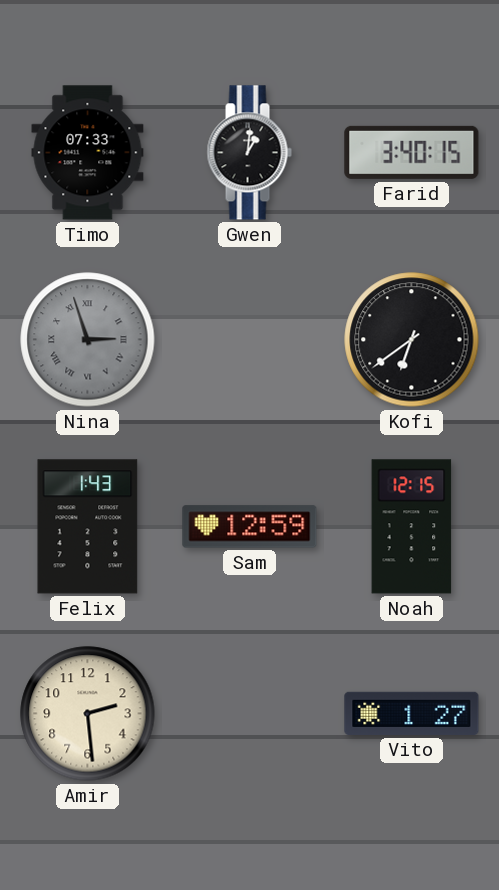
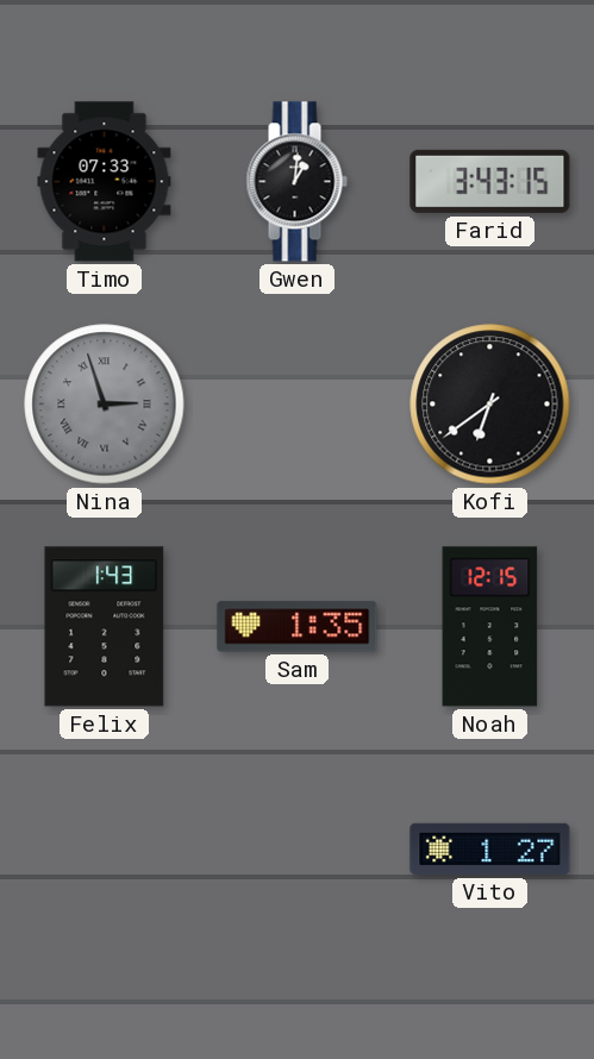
Farid: 3:40 -> 3:43
Sam: 12:59 -> 1:35
Amir: 2:29 -> none
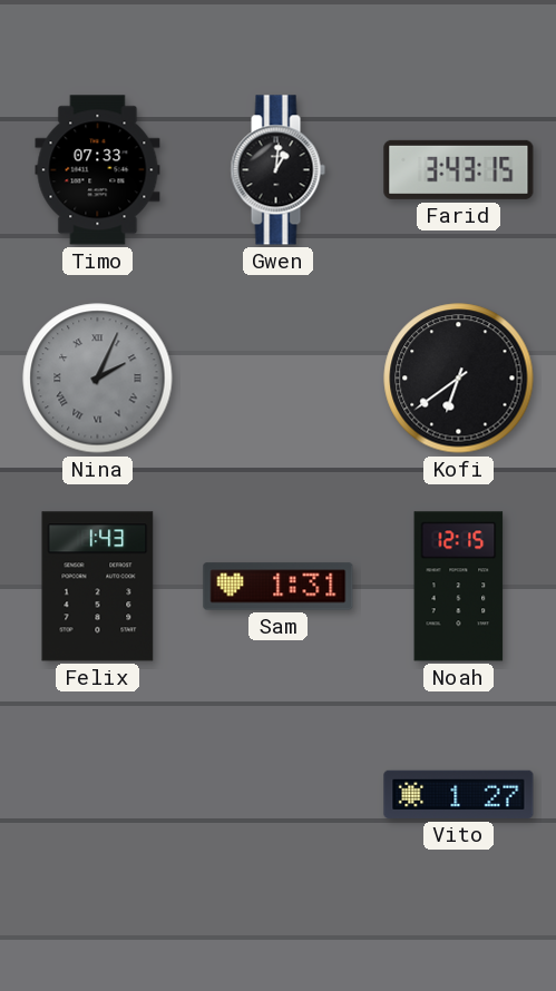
Nina: 2:57 -> 2:04
Sam: 1:35 -> 1:31
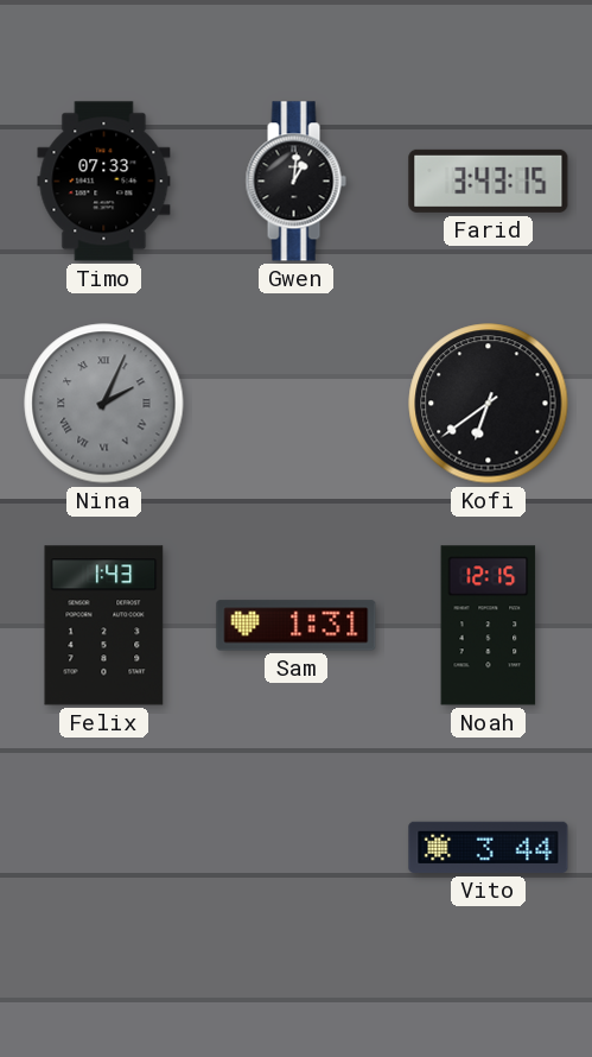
Vito: 1:27 -> 3:44
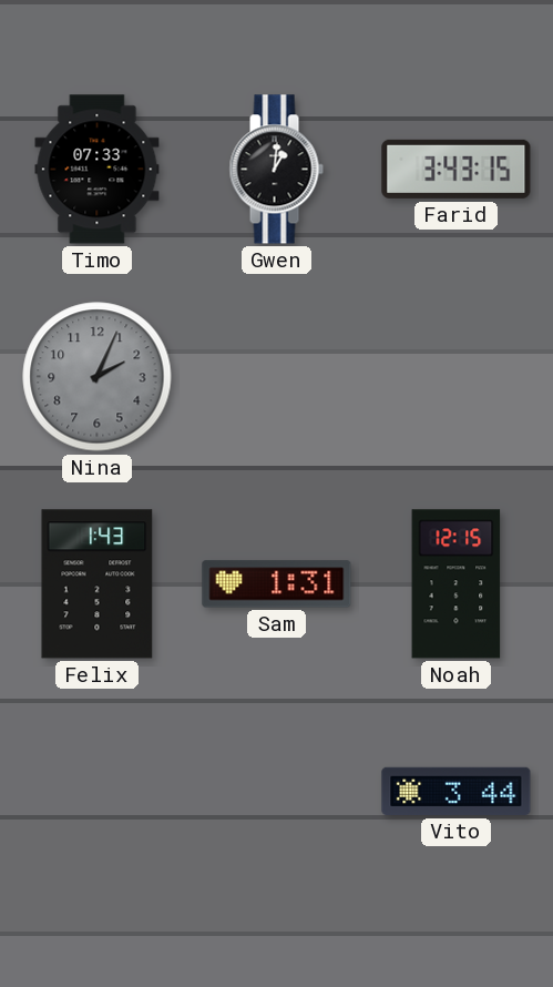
Nina numerals: Roman -> Arabic
Kofi: 6:39 -> none
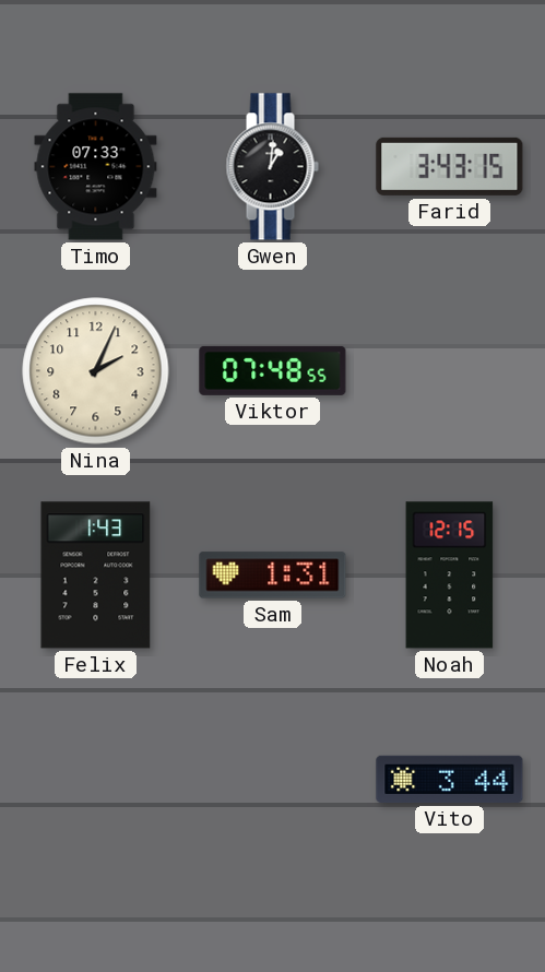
Nina dial: grey -> cream
Viktor: none -> 07:48
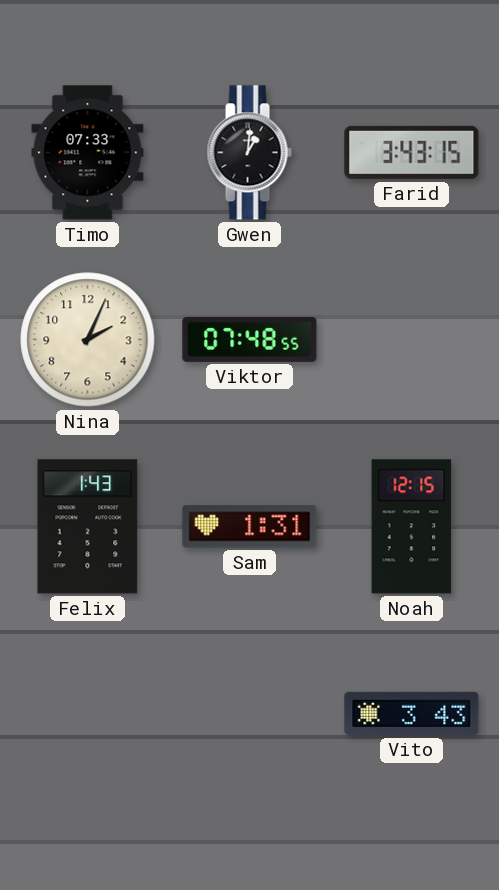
Vito: 3:44 -> 3:43
